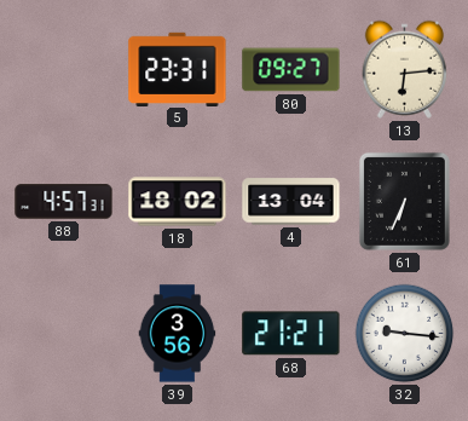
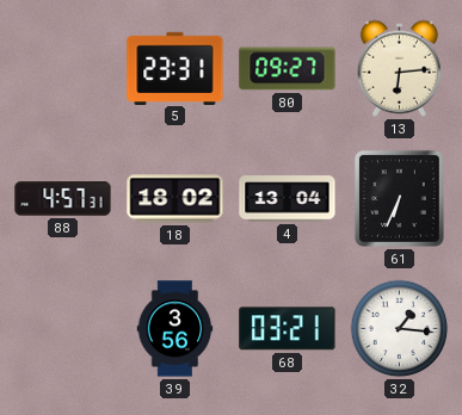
68: 21:21 -> 03:21
32: 9:16 -> 1:16
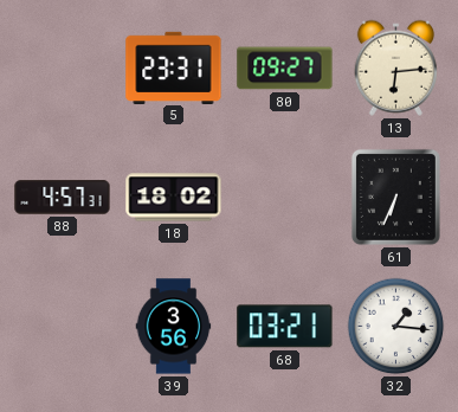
4: 13:04 -> none
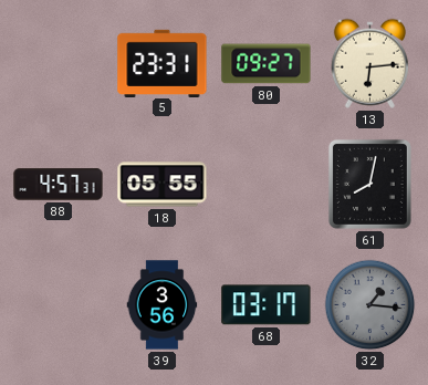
18: 18:02 -> 05:55
61: 6:34 -> 8:02
68: 03:21 -> 03:17
32 dial: white -> grey
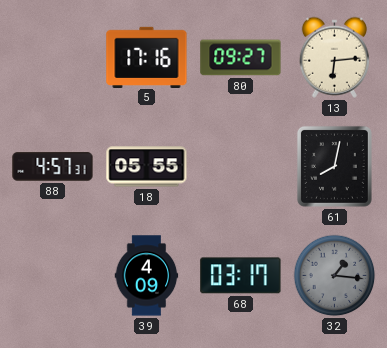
5: 23:31 -> 17:16
39: 3:56 -> 4:09
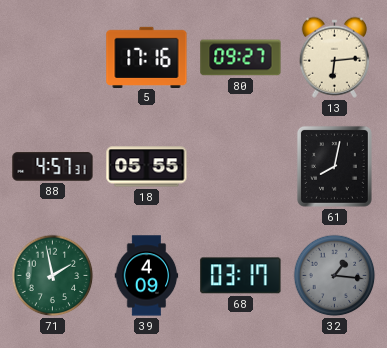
71: none -> 1:58
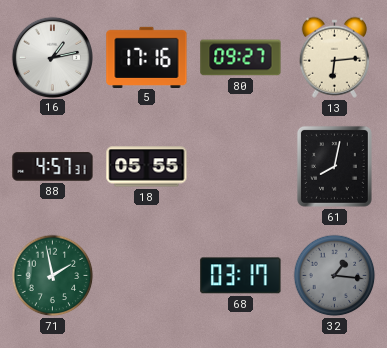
16: none -> 1:13
39: 4:09 -> none
